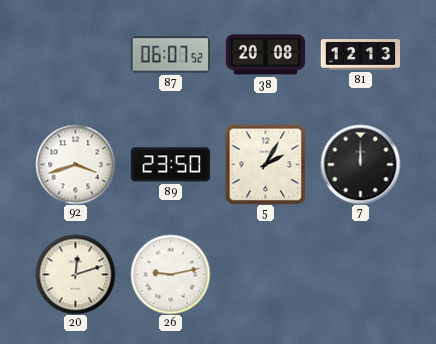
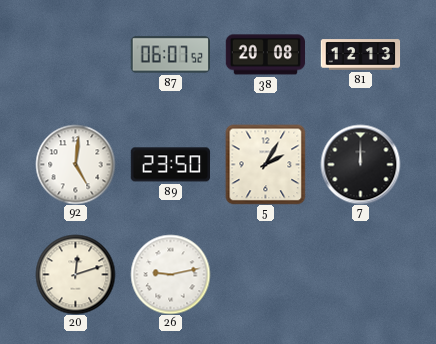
92: 3:42 -> 5:01
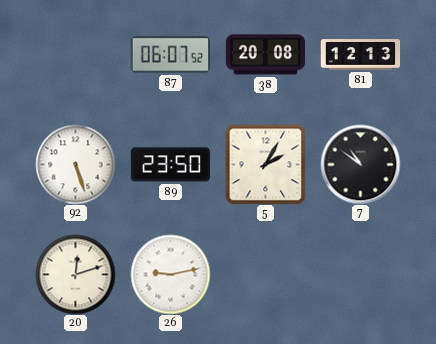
92: 5:01 -> 5:27
7: 12:00 -> 10:51
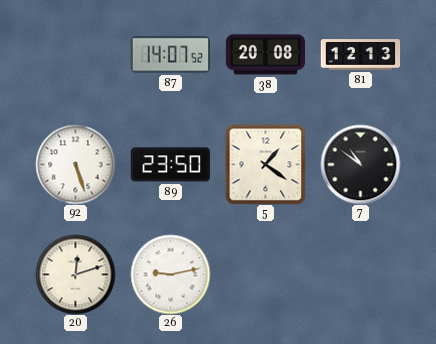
87: 06:07 -> 14:07
5: 2:05 -> 1:21
